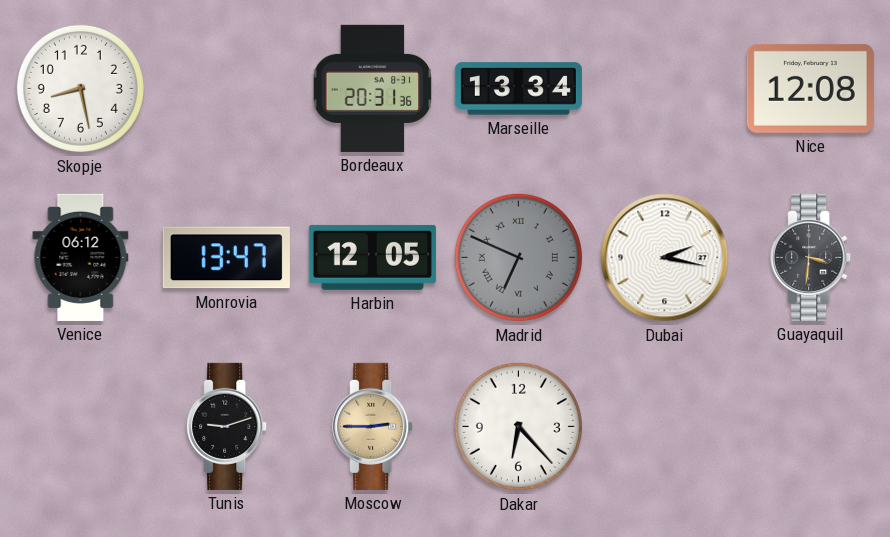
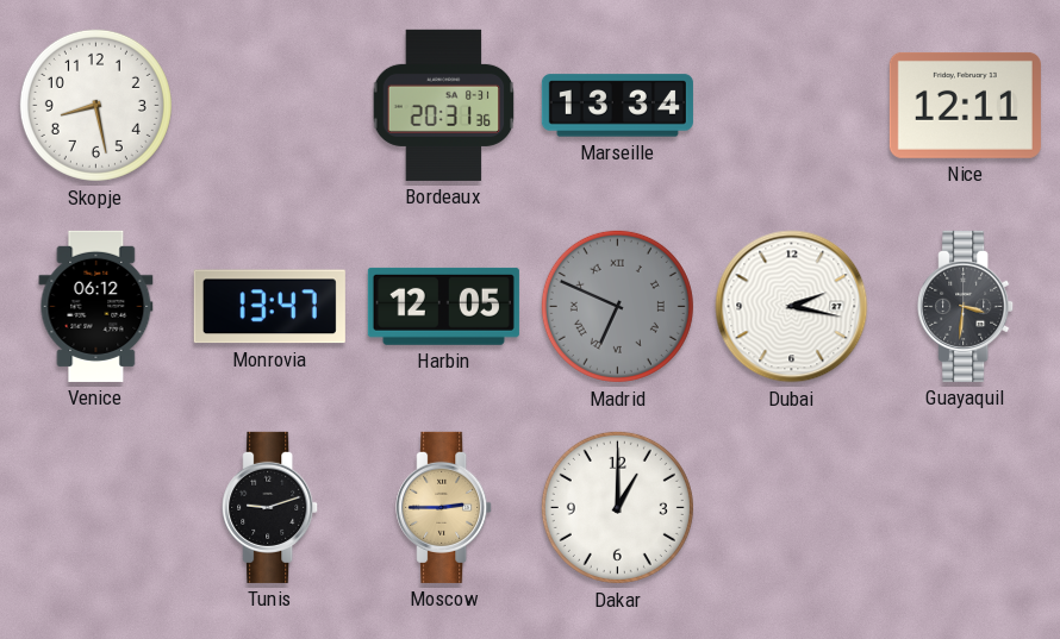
Nice: 12:08 -> 12:11
Dakar: 6:23 -> 1:00
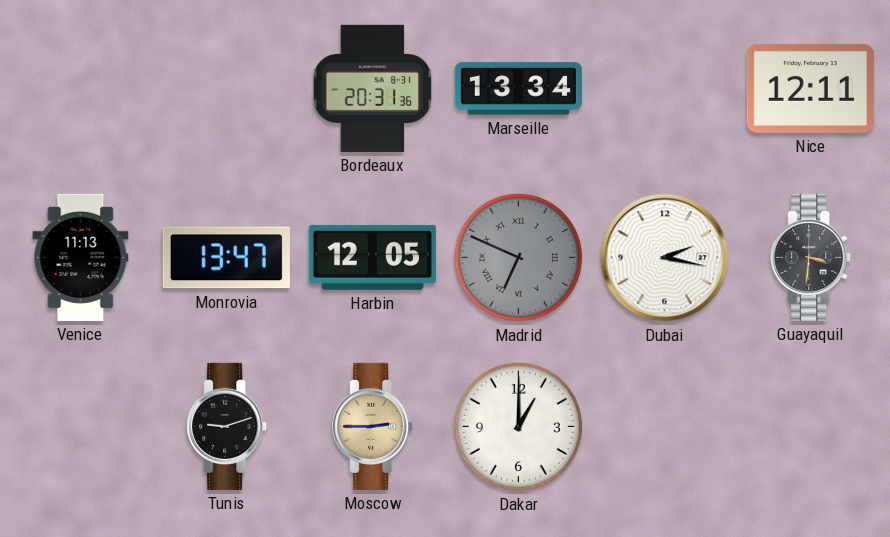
Skopje: 8:28 -> none
Venice: 06:12 -> 11:13
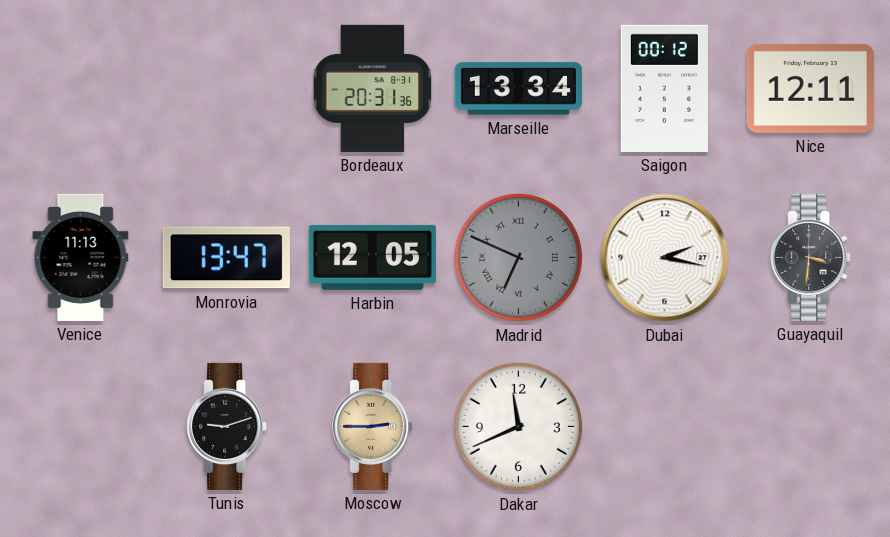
Saigon: none -> 00:12
Dakar: 1:00 -> 11:41
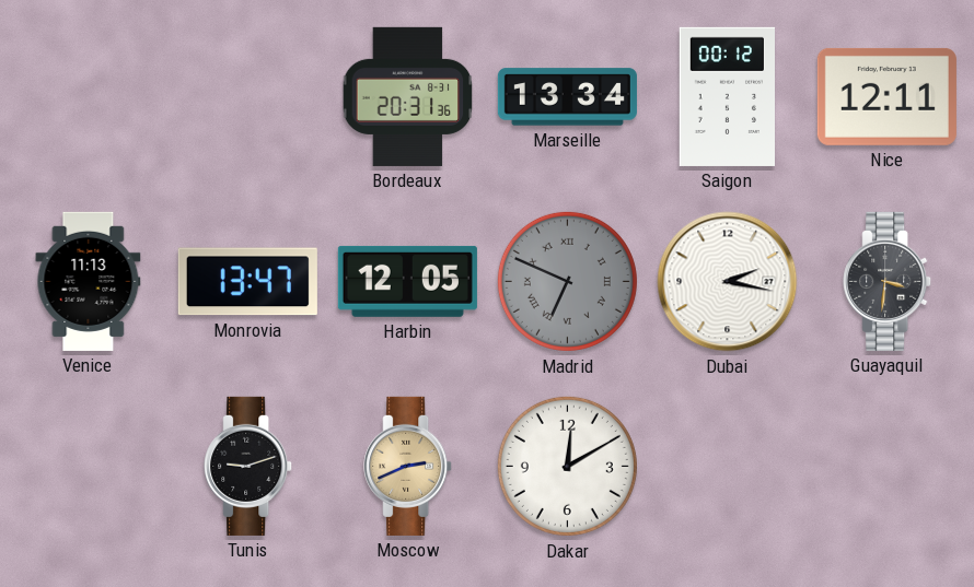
Moscow: 2:45 -> 2:41
Dakar: 11:41 -> 12:10
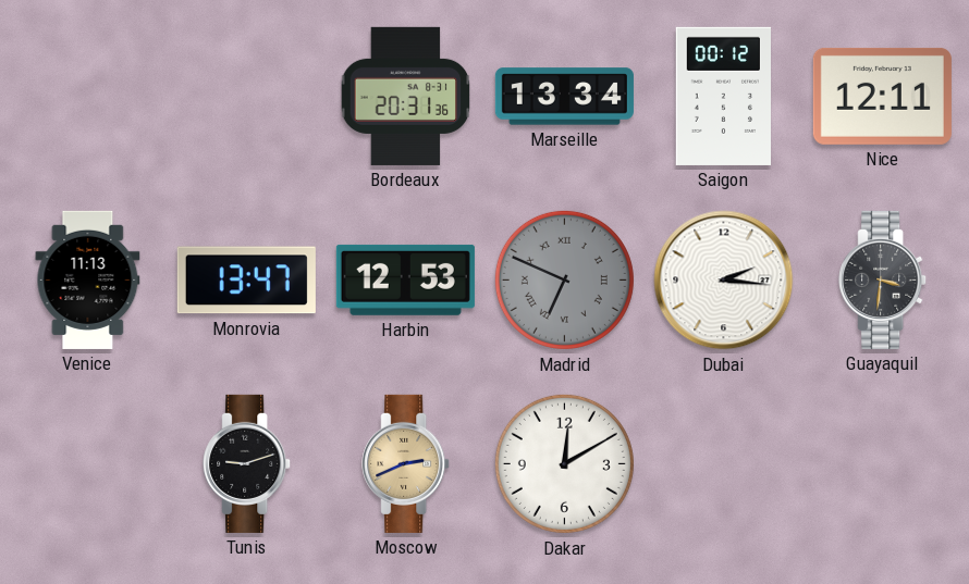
Harbin: 12:05 -> 12:53
Dubai: 2:17 -> 2:16
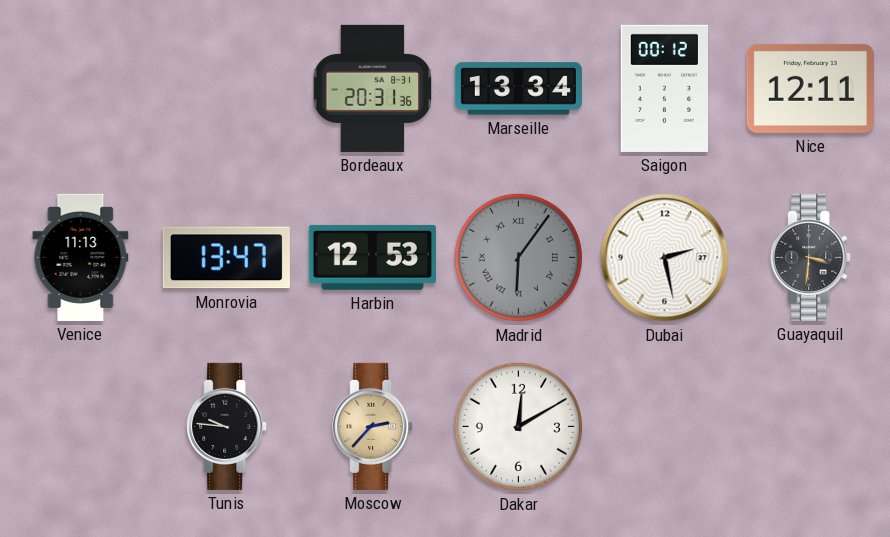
Madrid: 6:49 -> 6:06
Dubai: 2:16 -> 2:28
Tunis: 9:12 -> 9:46
Moscow: 2:41 -> 2:37
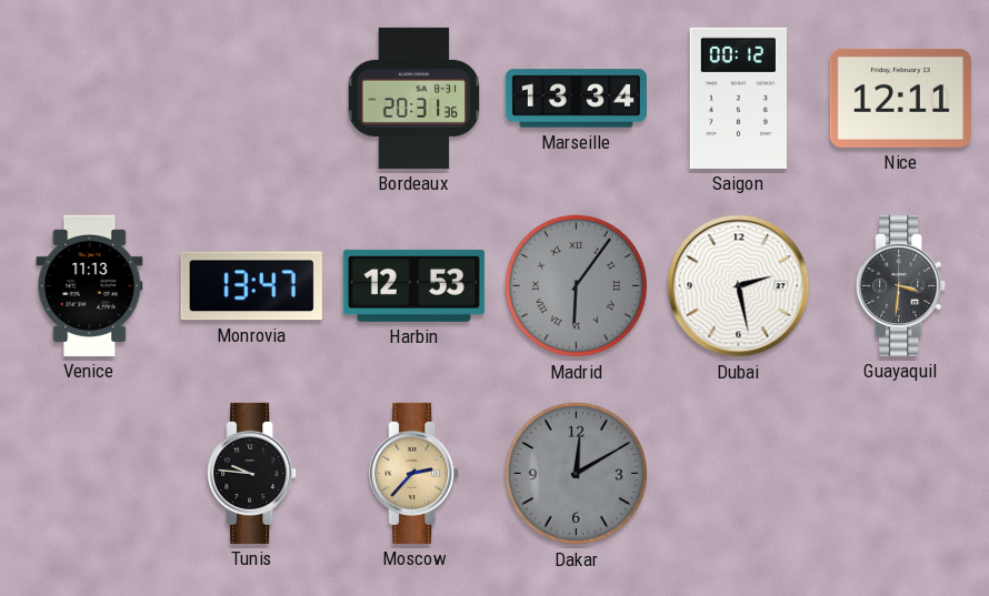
Dakar dial: white -> grey
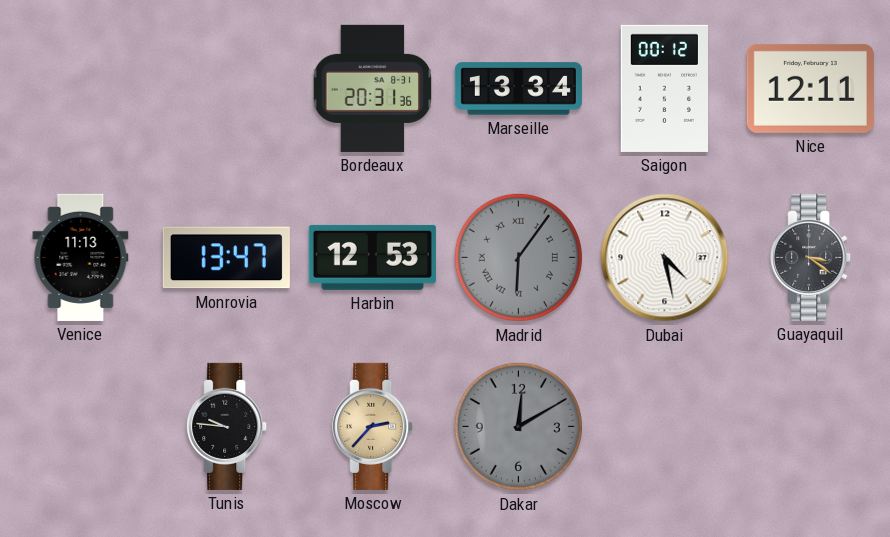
Dubai: 2:28 -> 4:28
Guayaquil: 3:31 -> 3:21
